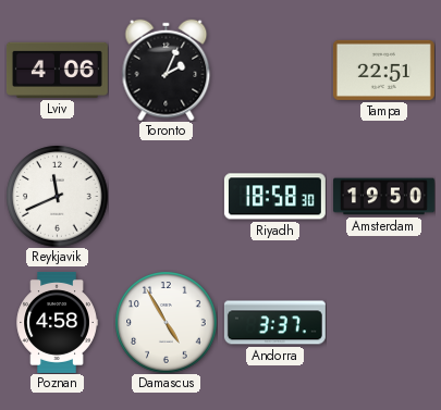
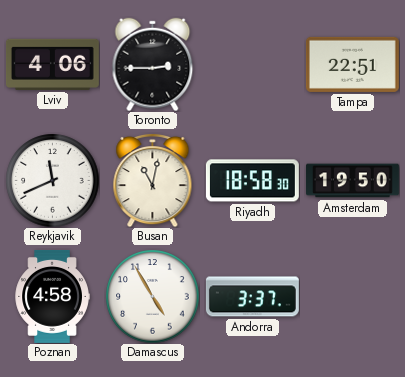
Toronto: 2:04 -> 2:45
Busan: none -> 11:02
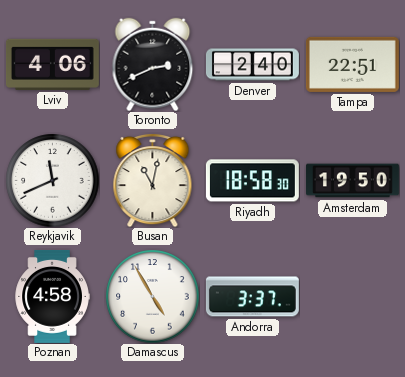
Toronto: 2:45 -> 2:41
Denver: none -> 2:40
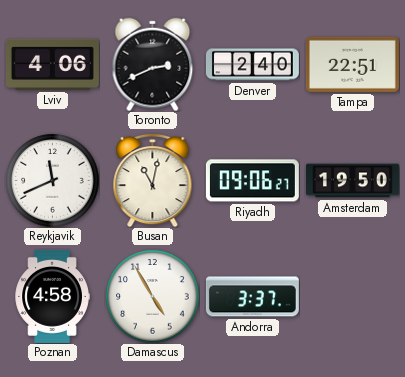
Riyadh: 18:58 -> 09:06
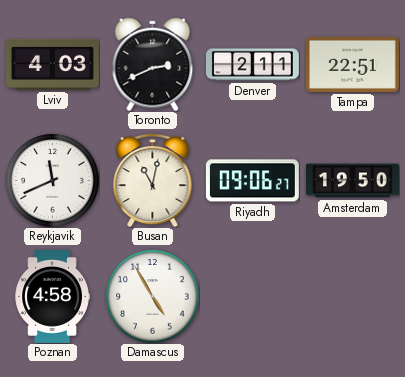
Lviv: 4:06 -> 4:03
Denver: 2:40 -> 2:11
Andorra: 3:37 -> none
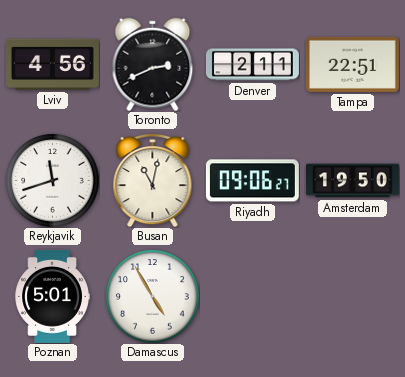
Lviv: 4:03 -> 4:56
Reykjavik: 11:41 -> 11:42
Poznan: 4:58 -> 5:01
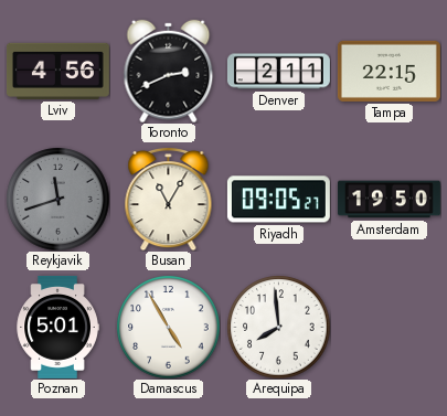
Tampa: 22:51 -> 22:15
Reykjavik dial: white -> grey
Busan: 11:02 -> 11:05
Riyadh: 09:06 -> 09:05
Arequipa: none -> 7:59
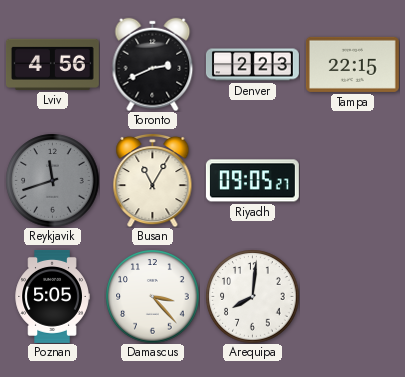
Denver: 2:11 -> 2:23
Amsterdam: 19:50 -> none
Poznan: 5:01 -> 5:05
Damascus: 4:55 -> 3:23
Arequipa: 7:59 -> 8:01
